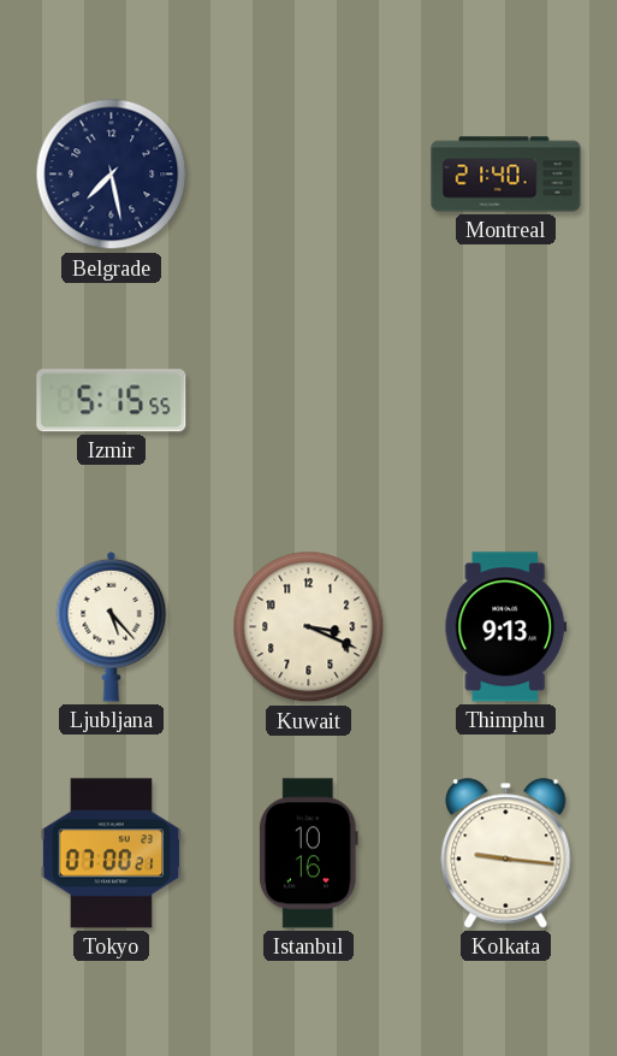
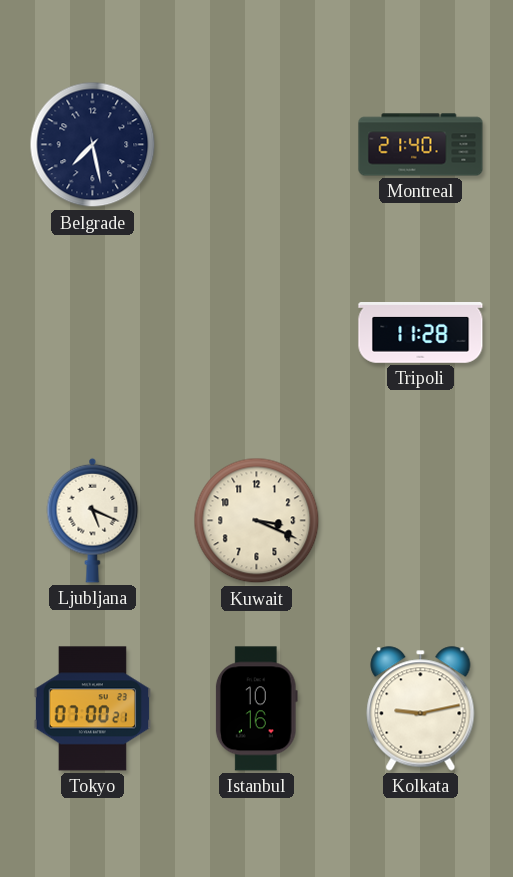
Izmir: 5:15 -> none
Tripoli: none -> 11:28
Ljubljana: 5:23 -> 5:19
Thimphu: 9:13 -> none
Kolkata: 9:16 -> 9:13
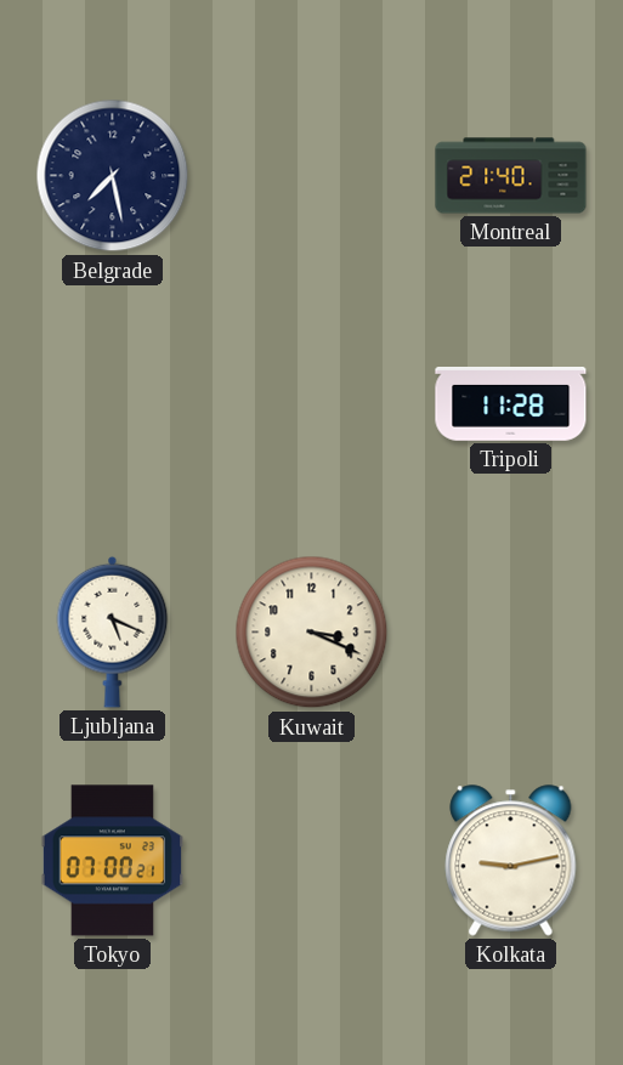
Istanbul: 10:16 -> none
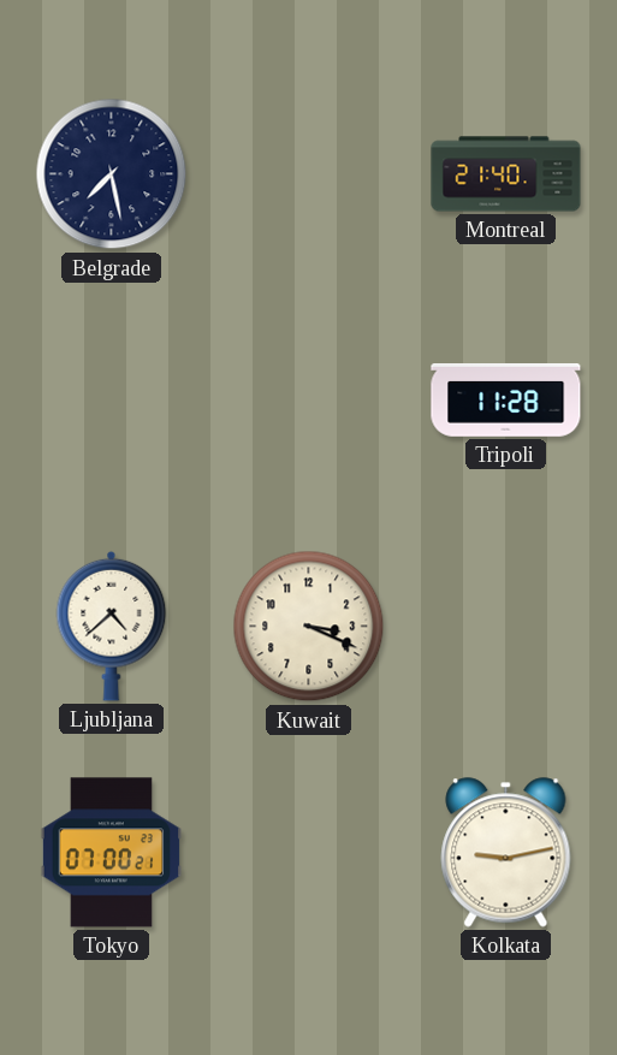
Ljubljana: 5:19 -> 4:38
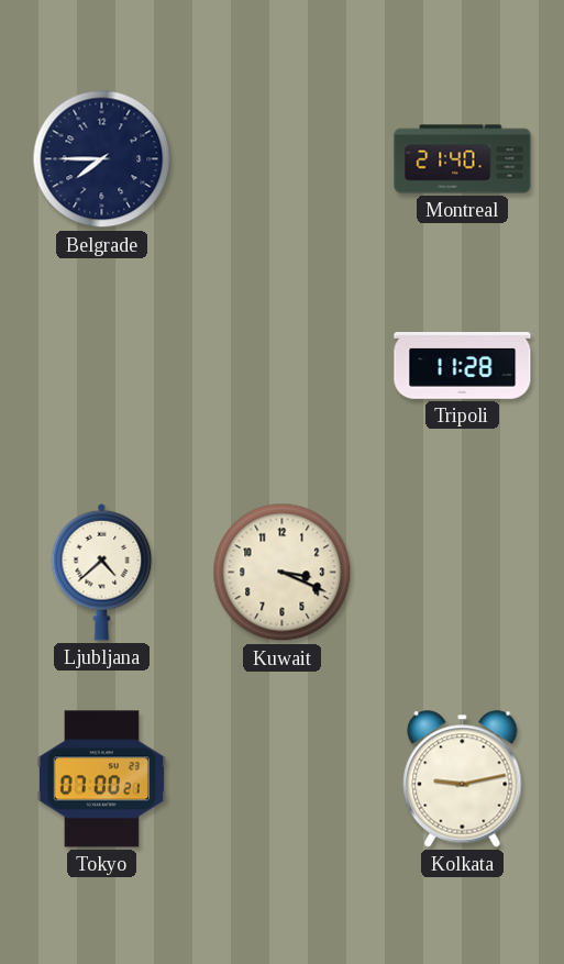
Belgrade: 7:28 -> 7:45
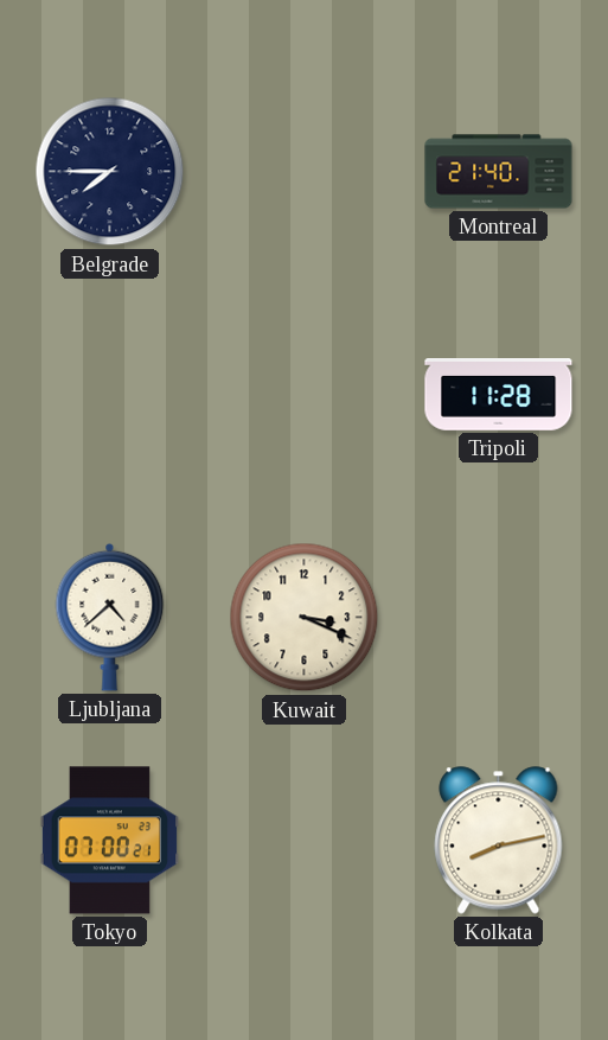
Kolkata: 9:13 -> 8:13
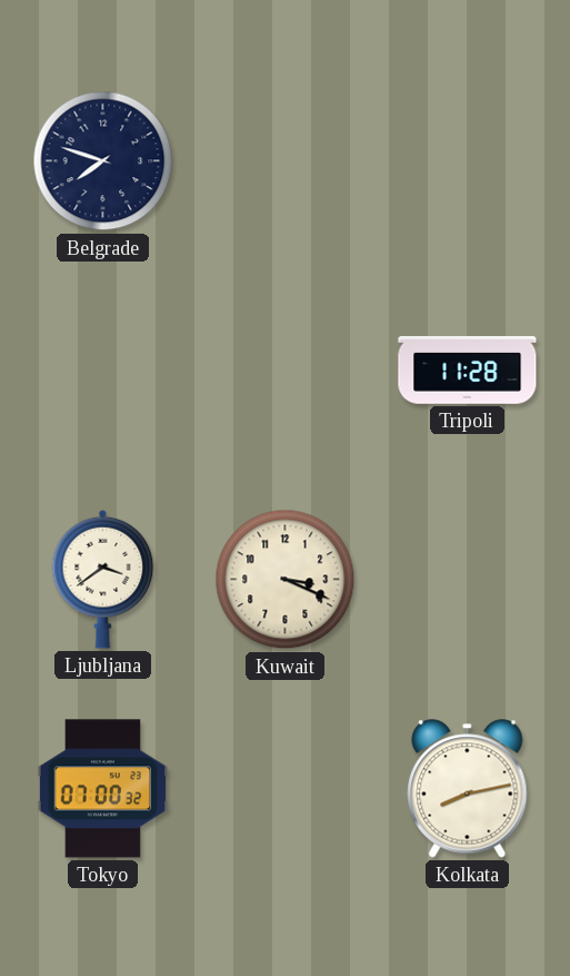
Belgrade: 7:45 -> 7:48
Montreal: 21:40 -> none
Ljubljana: 4:38 -> 3:39
Tokyo: 07:00:21 -> 07:00:32
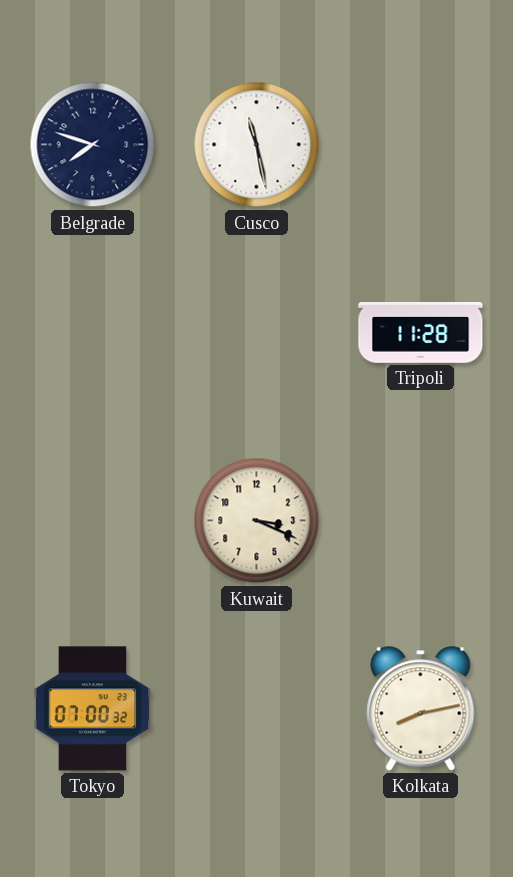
Cusco: none -> 11:28
Ljubljana: 3:39 -> none
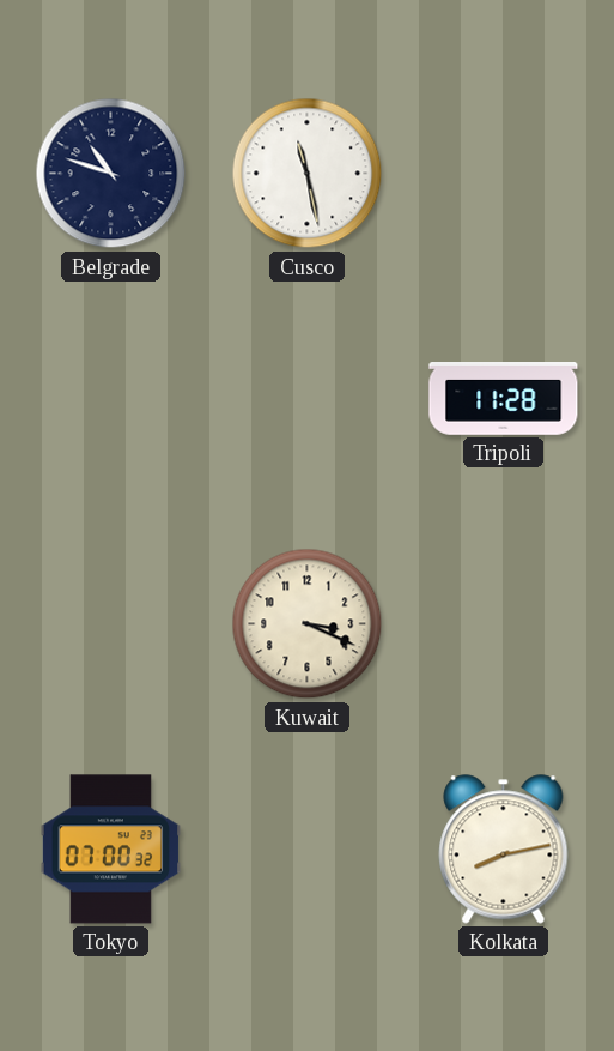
Belgrade: 7:48 -> 10:48
